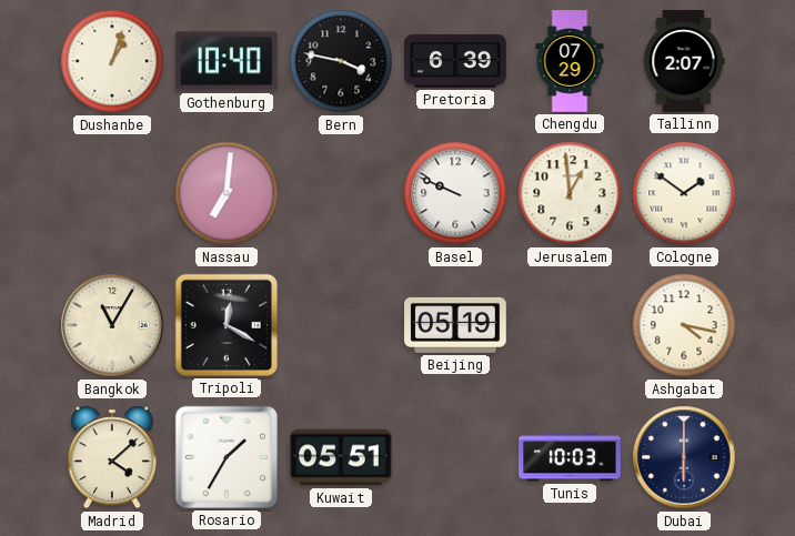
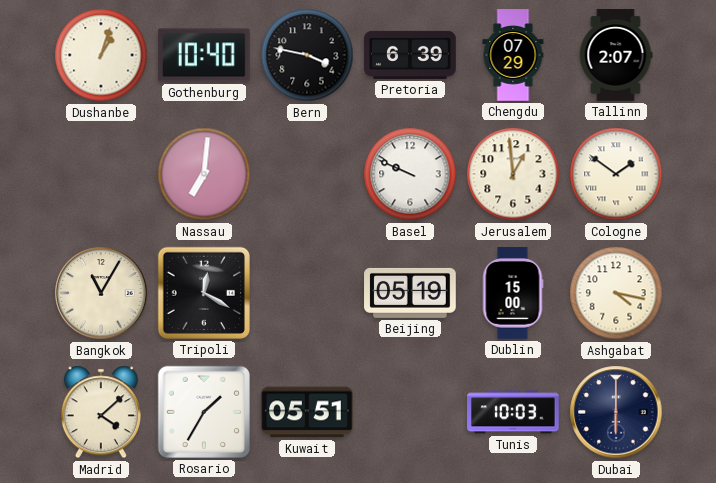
Dublin: none -> 15:00
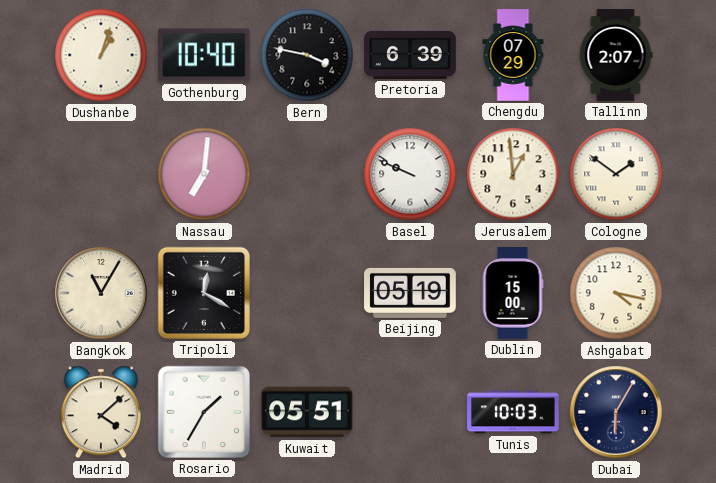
Dubai: 6:00 -> 6:05
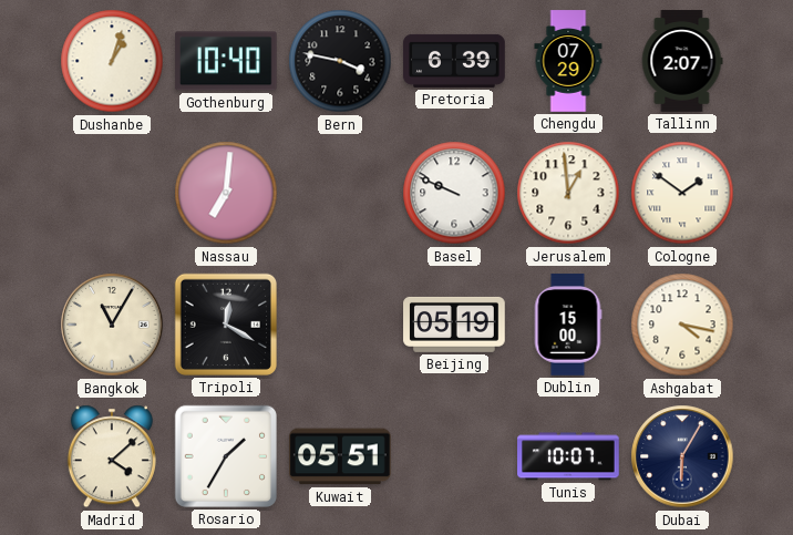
Tunis: 10:03 -> 10:07
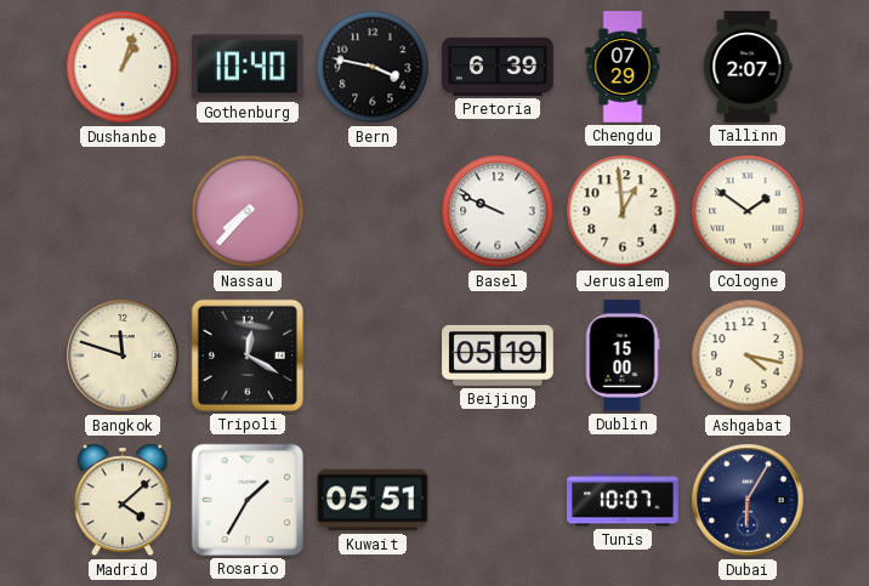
Nassau: 7:01 -> 7:37
Bangkok: 11:05 -> 11:48
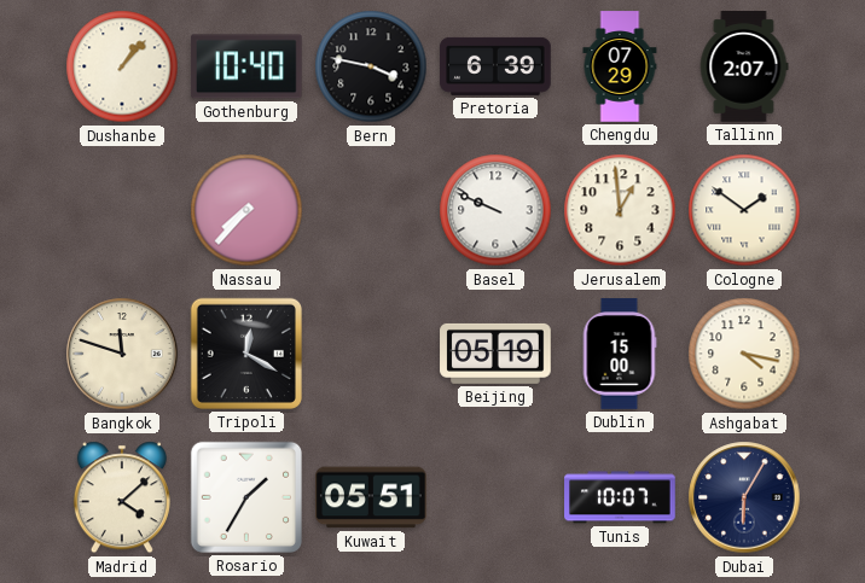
Dushanbe: 1:03 -> 1:07
